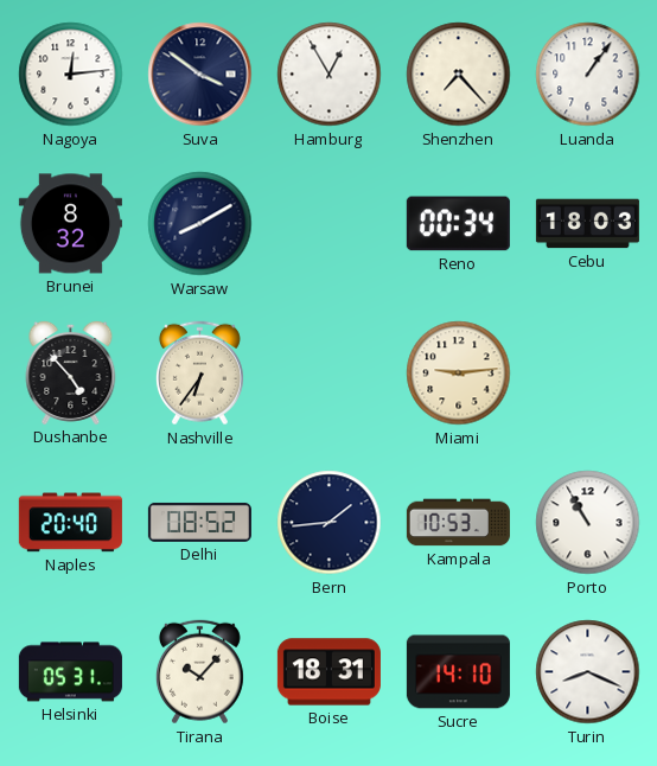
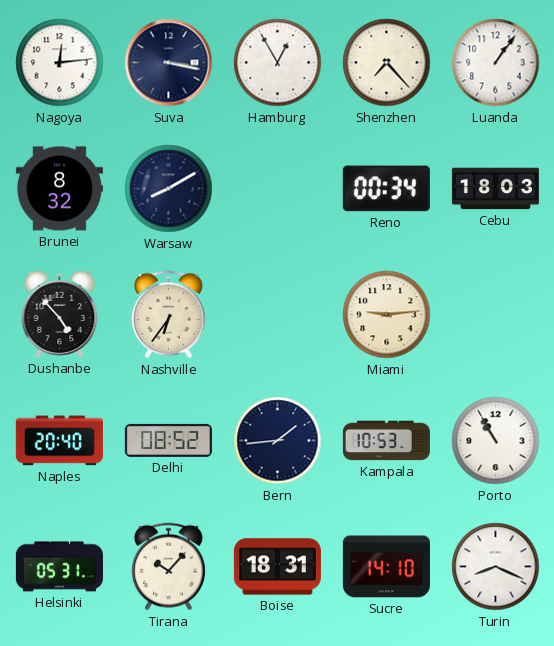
Suva: 3:51 -> 3:17
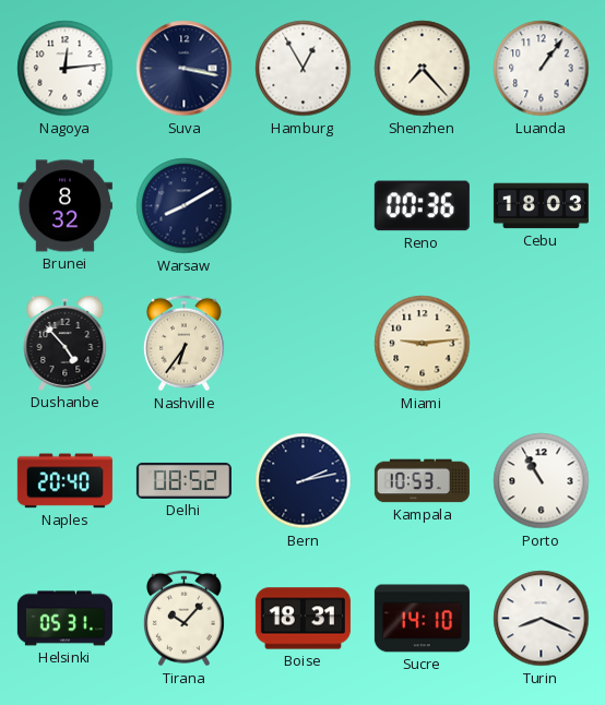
Reno: 00:34 -> 00:36
Bern: 1:44 -> 2:13
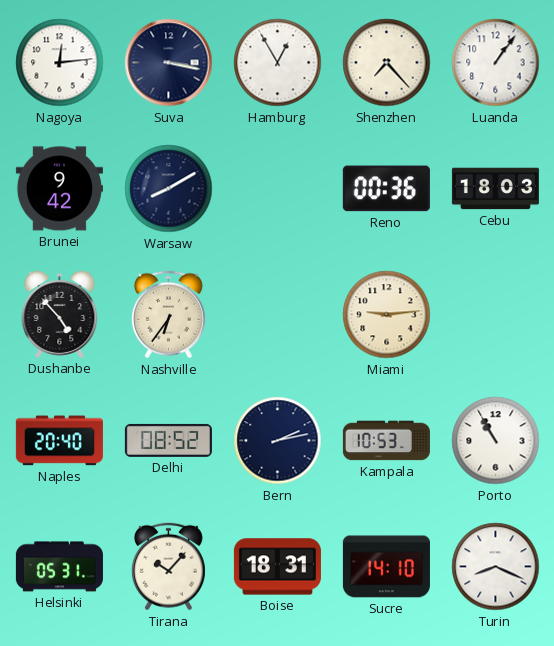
Brunei: 8:32 -> 9:42
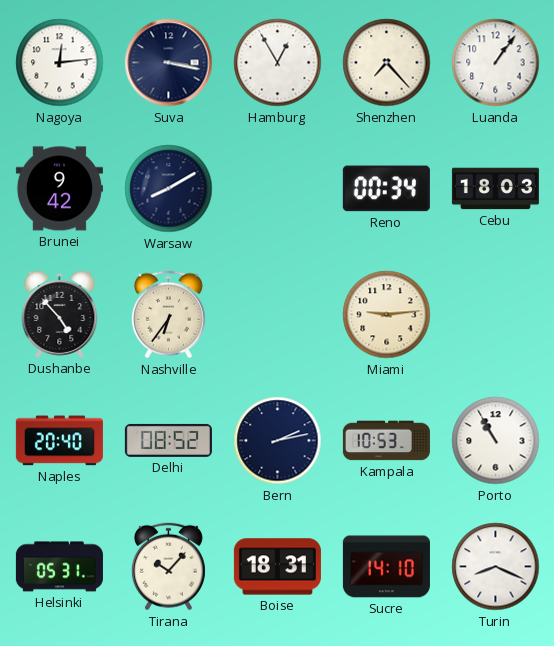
Reno: 00:36 -> 00:34
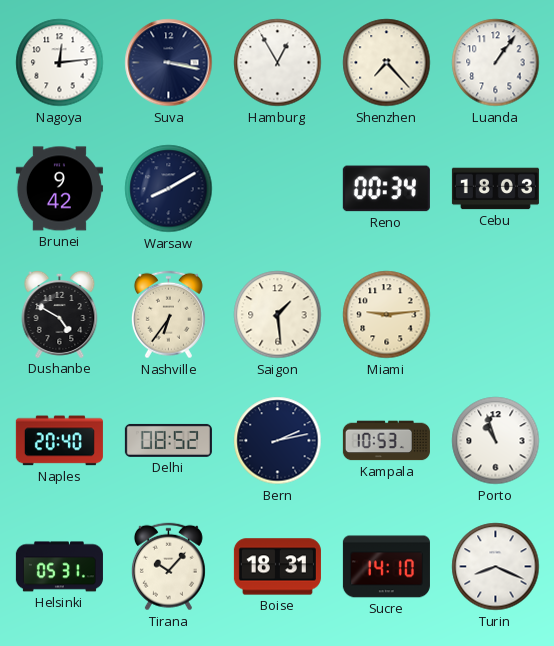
Dushanbe: 4:53 -> 4:50
Saigon: none -> 1:29
Porto: 10:55 -> 10:57
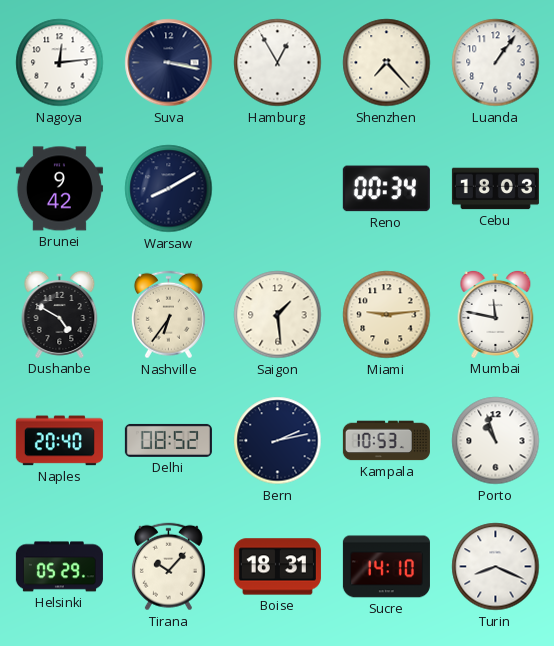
Mumbai: none -> 11:47
Helsinki: 05:31 -> 05:29
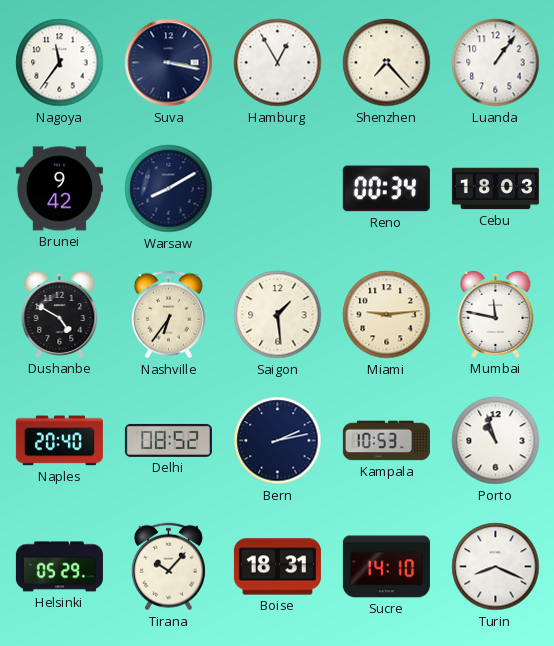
Nagoya: 12:14 -> 11:36
